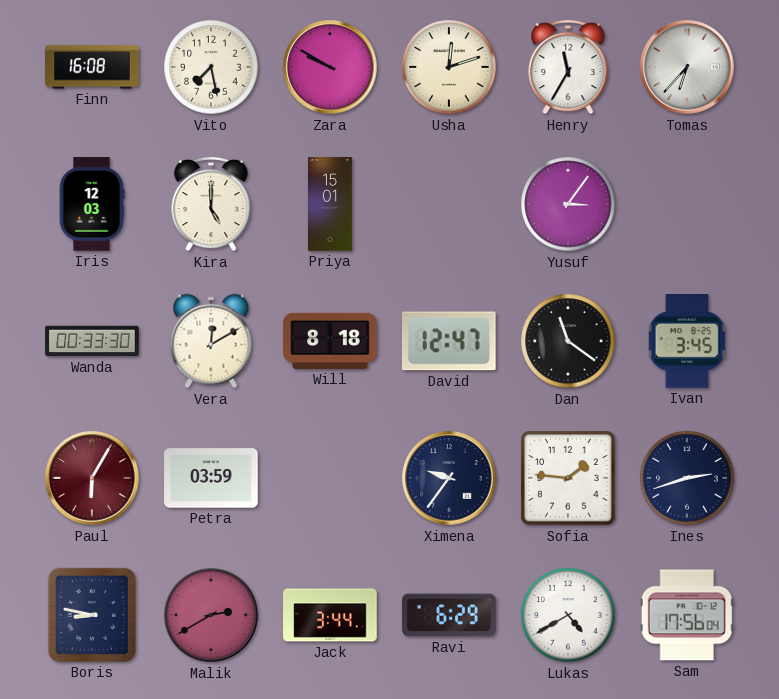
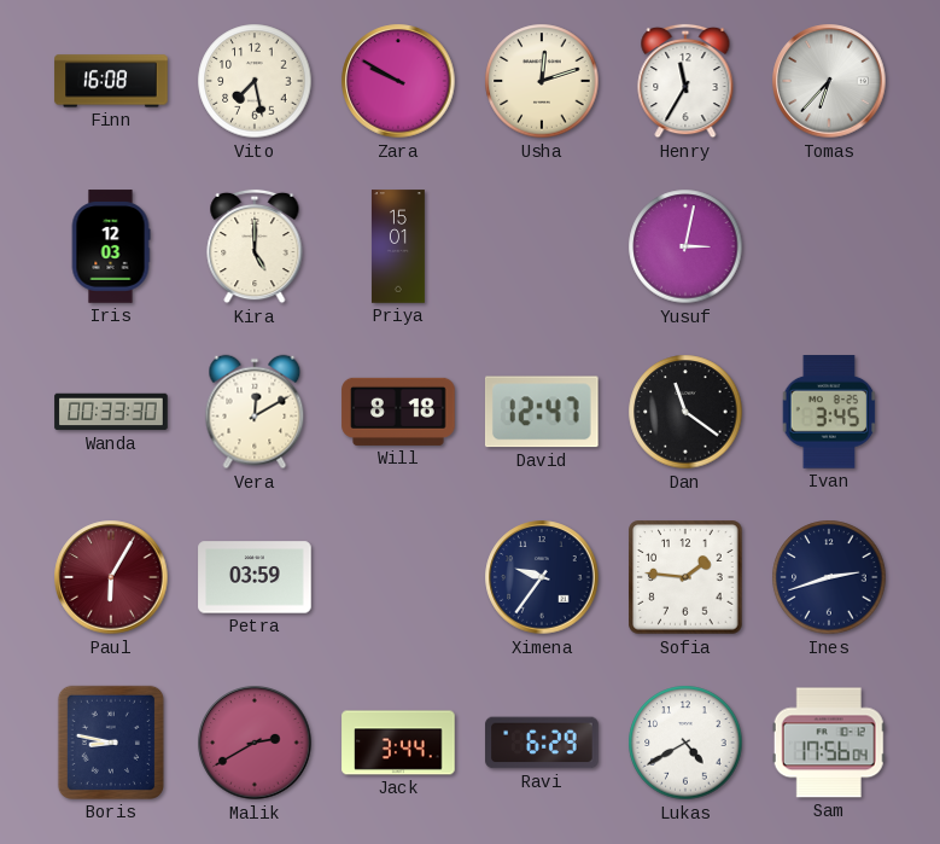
Yusuf: 3:06 -> 3:02
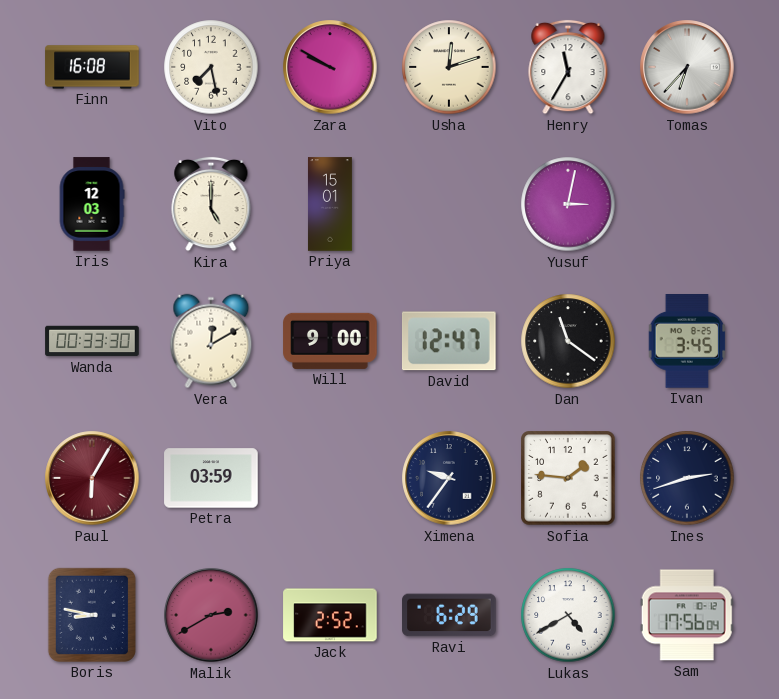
Will: 8:18 -> 9:00
Jack: 3:44 -> 2:52
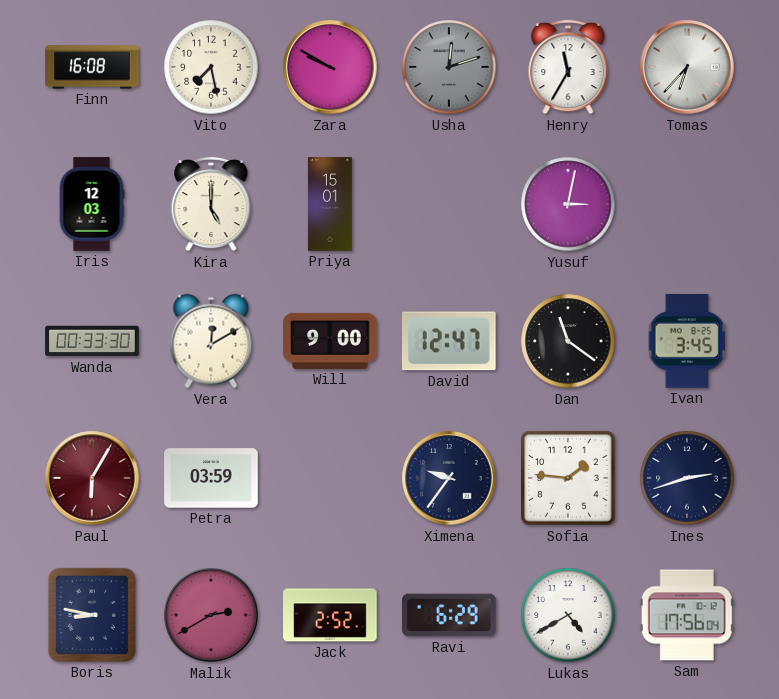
Usha dial: cream -> grey
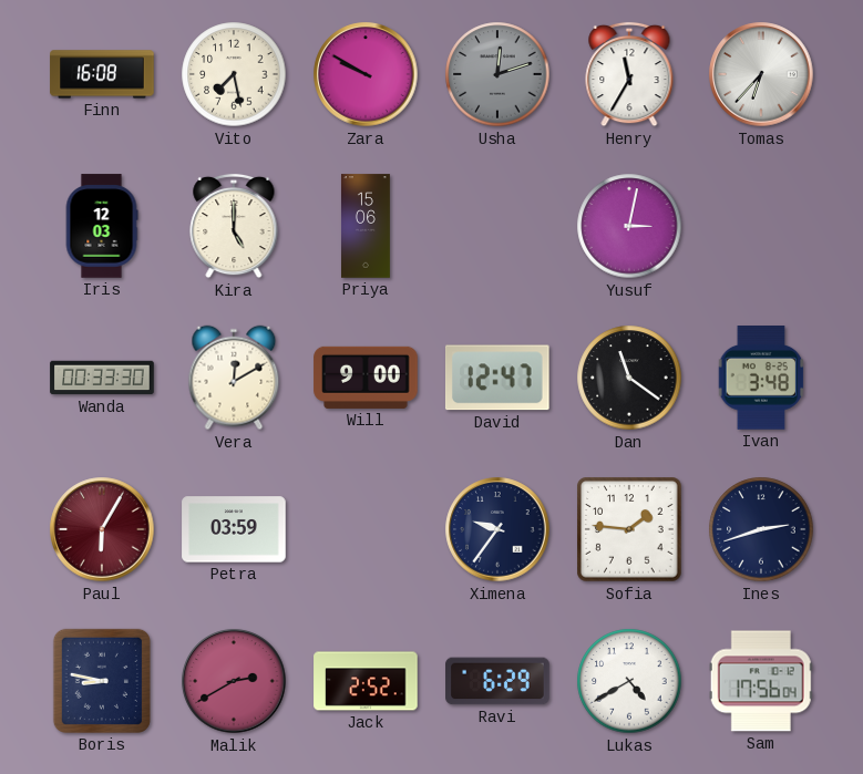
Priya: 15:01 -> 15:06
Ivan: 3:45 -> 3:48
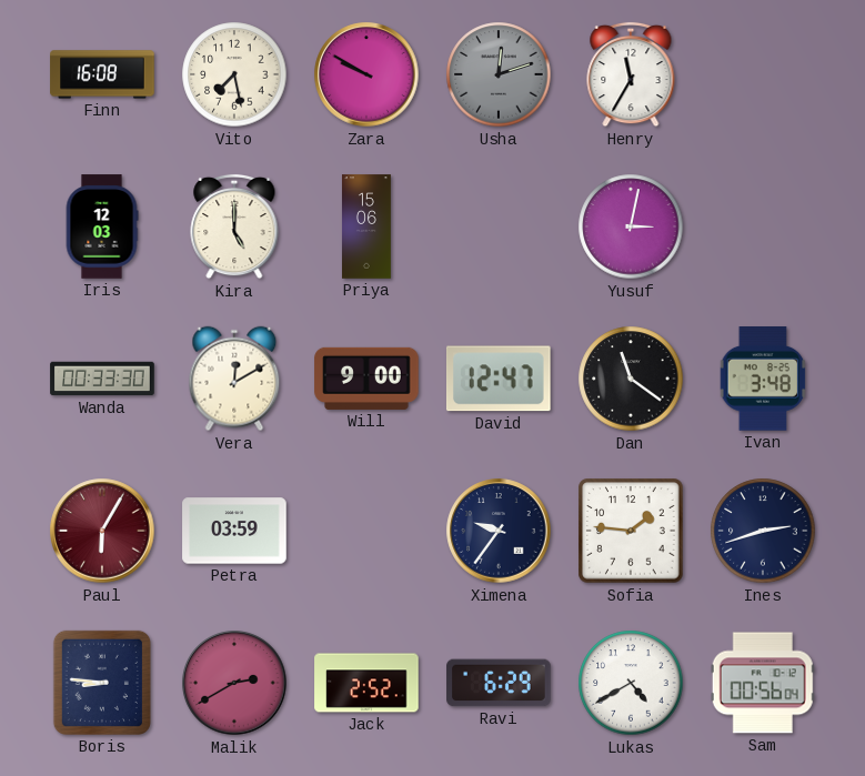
Tomas: 6:37 -> none
Boris: 8:47 -> 8:46
Sam: 17:56 -> 00:56
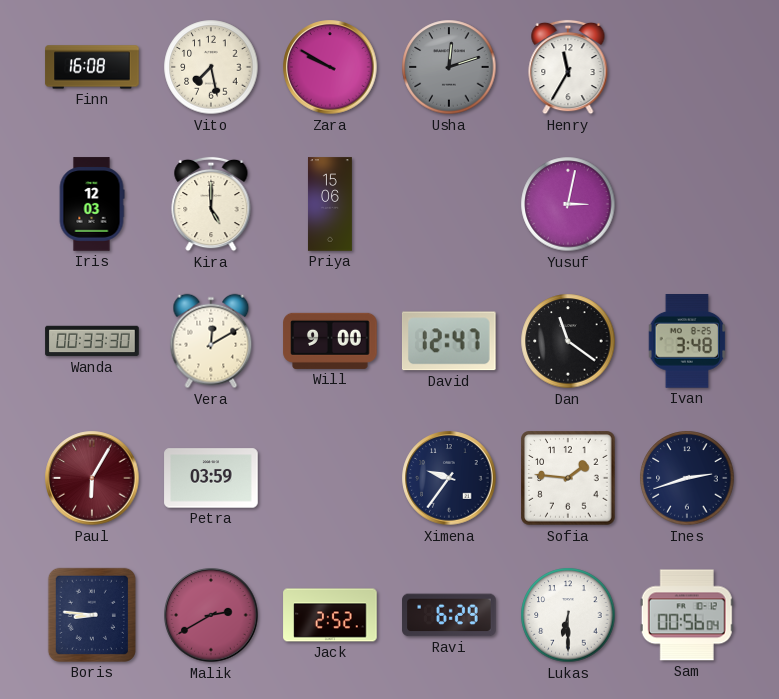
Lukas: 4:40 -> 6:30
